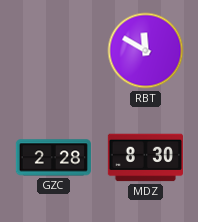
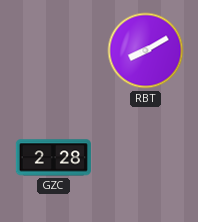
RBT: 11:50 -> 8:10
MDZ: 8:30 -> none
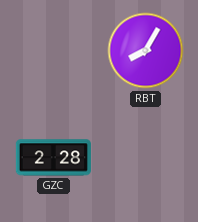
RBT: 8:10 -> 8:05
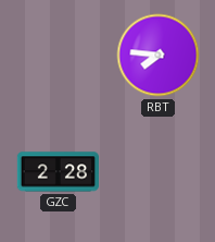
RBT: 8:05 -> 7:46
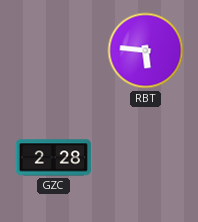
RBT: 7:46 -> 5:46
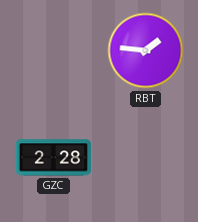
RBT: 5:46 -> 1:46
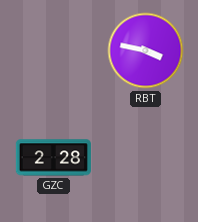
RBT: 1:46 -> 3:47
